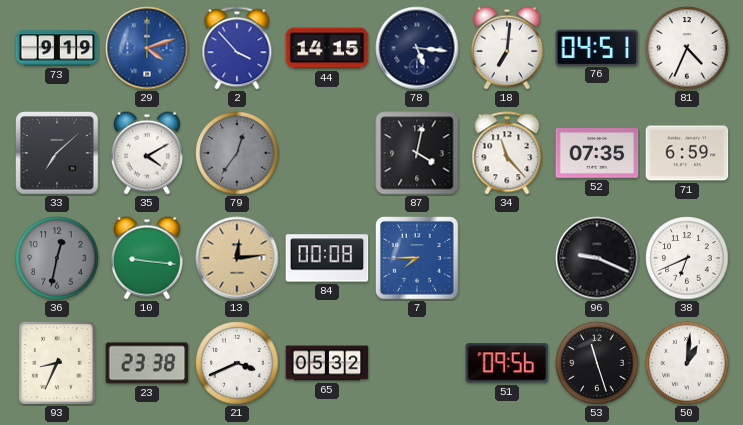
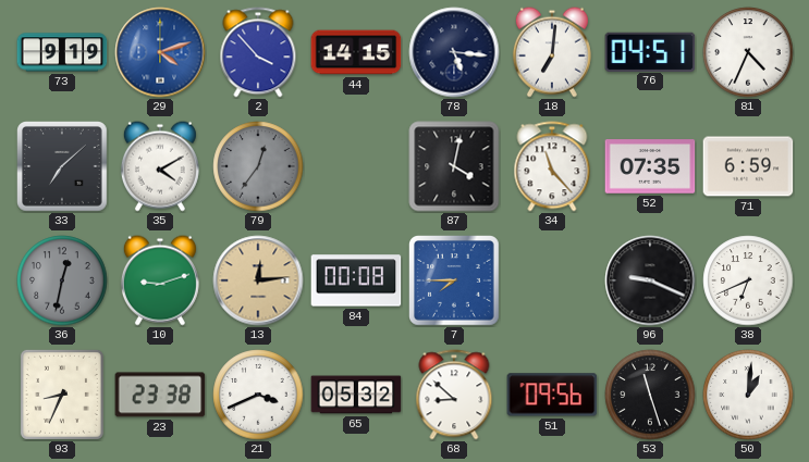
10: 9:16 -> 9:12
68: none -> 8:52
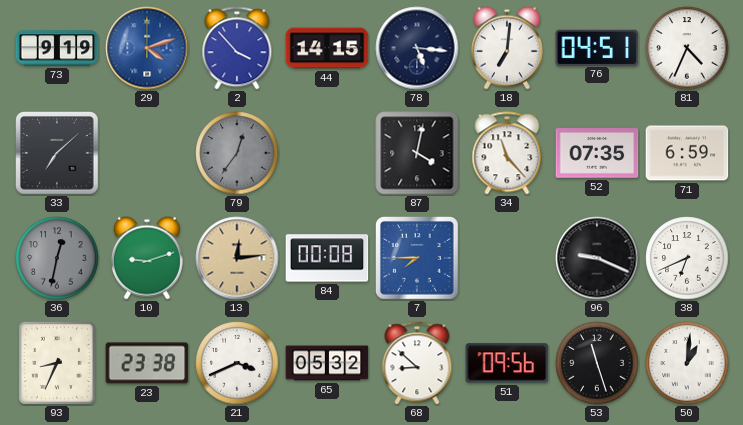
35: 4:10 -> none
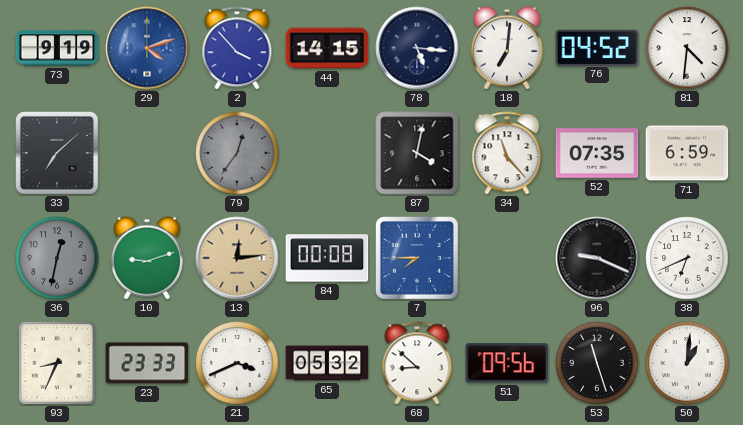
76: 04:51 -> 04:52
81: 4:34 -> 4:31
23: 23:38 -> 23:33
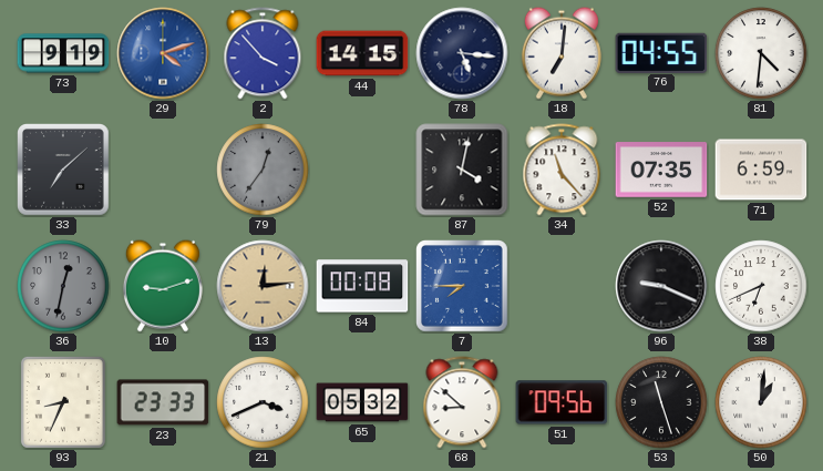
76: 04:52 -> 04:55
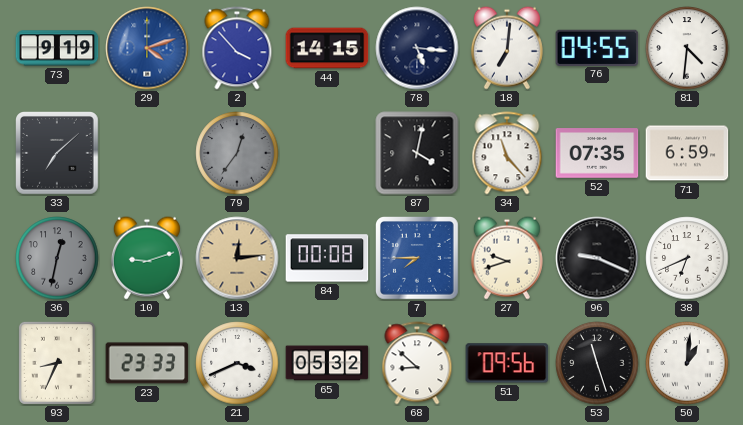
27: none -> 9:42
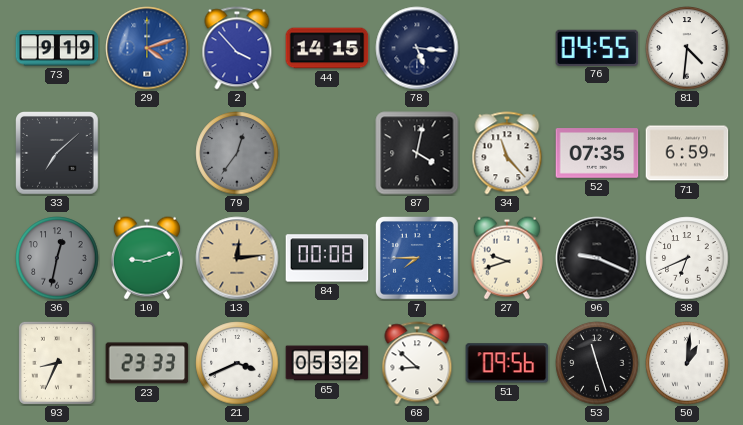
18: 7:01 -> none
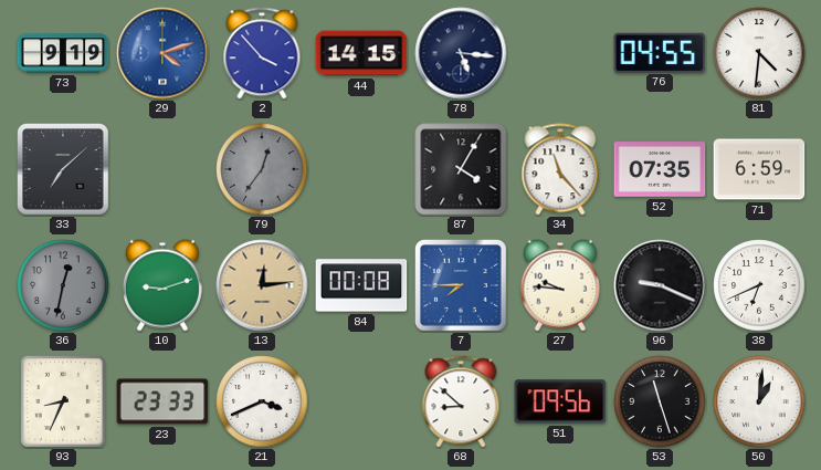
87: 4:02 -> 4:05
27: 9:42 -> 9:46
65: 05:32 -> none
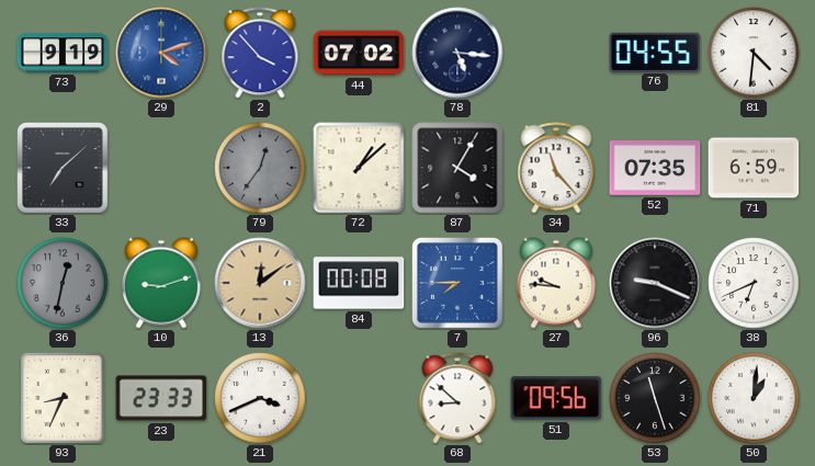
44: 14:15 -> 07:02
72: none -> 1:08
13: 12:14 -> 12:09
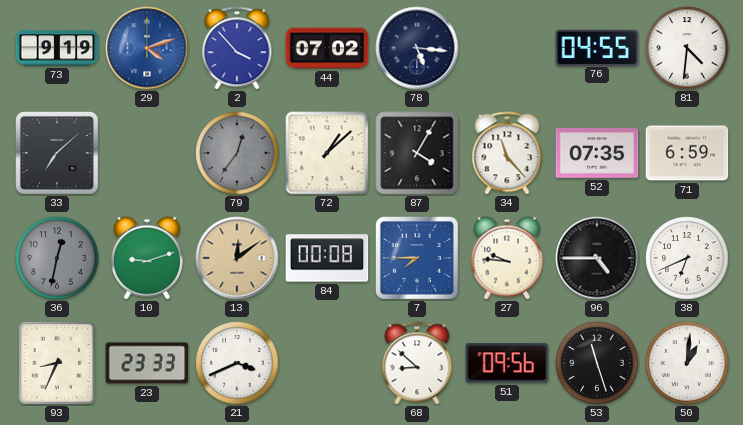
96: 9:19 -> 4:45
